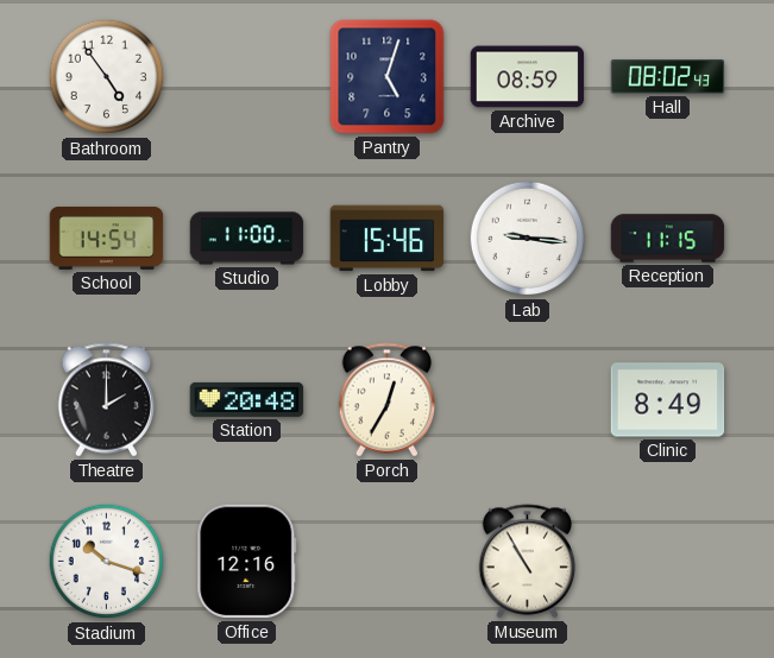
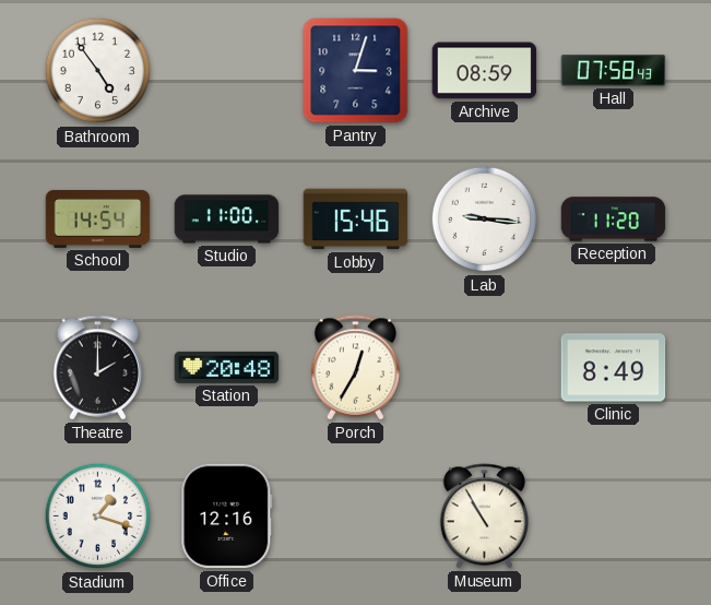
Pantry: 5:03 -> 3:03
Hall: 08:02 -> 07:58
Reception: 11:15 -> 11:20
Stadium: 10:18 -> 1:18
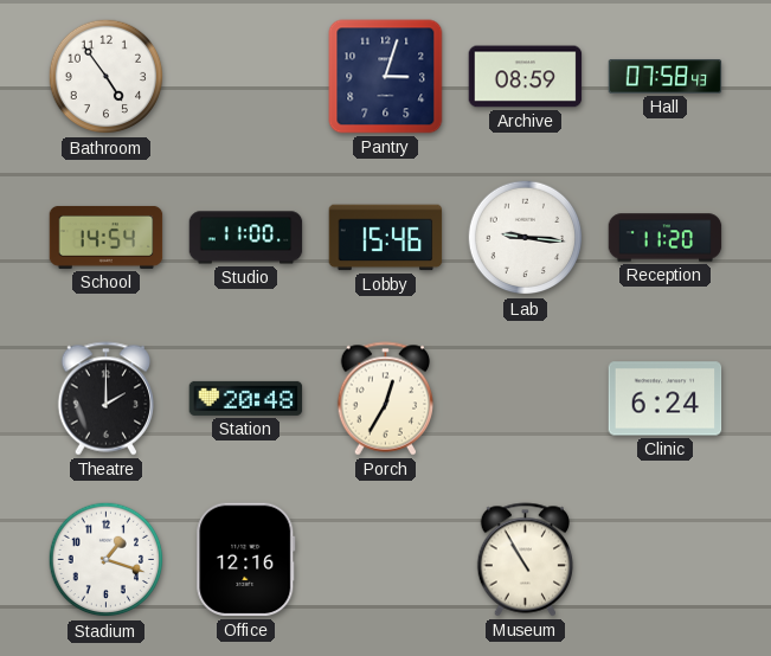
Clinic: 8:49 -> 6:24
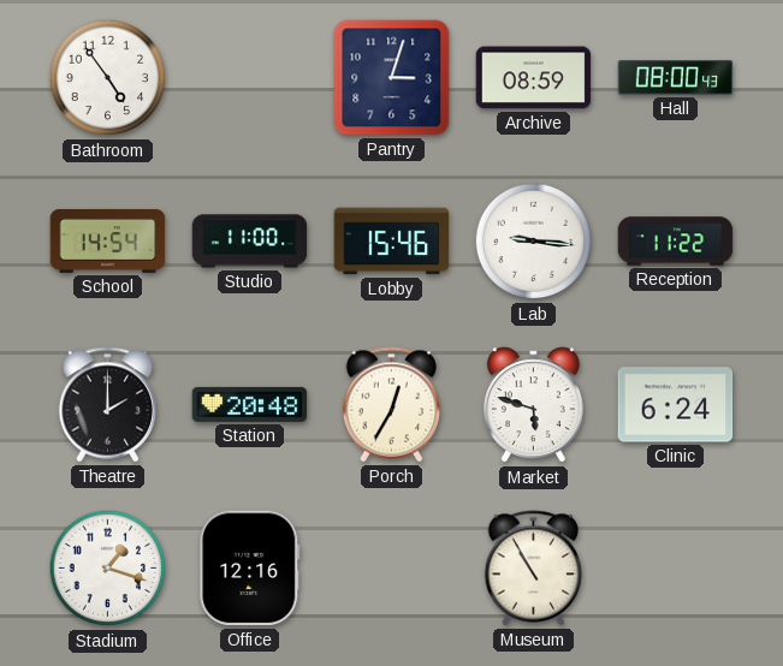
Hall: 07:58 -> 08:00
Reception: 11:20 -> 11:22
Market: none -> 5:48
